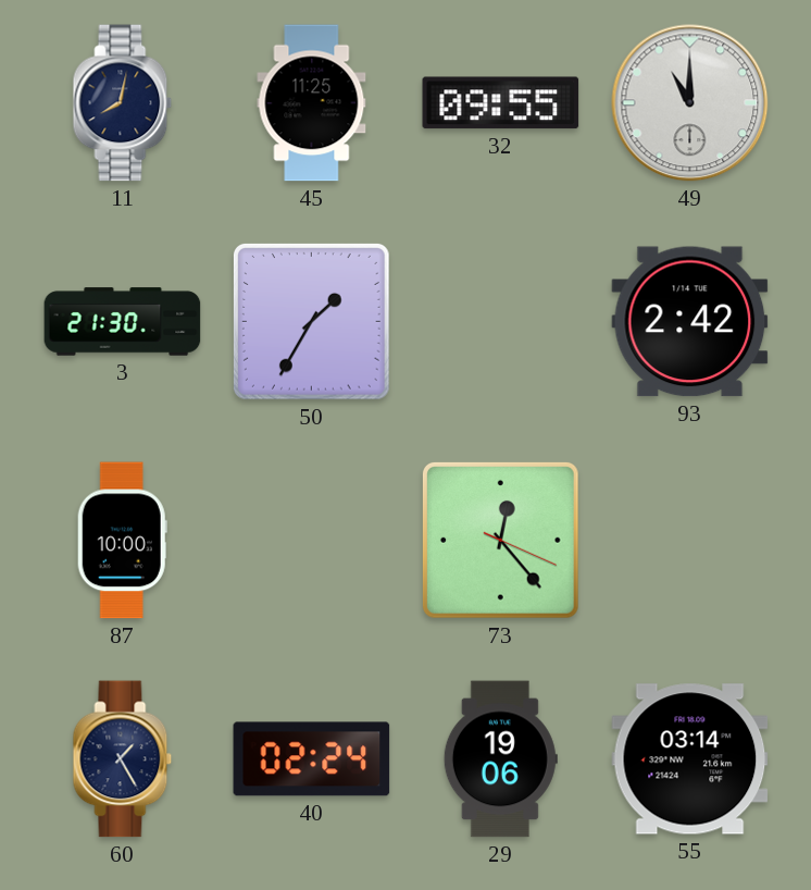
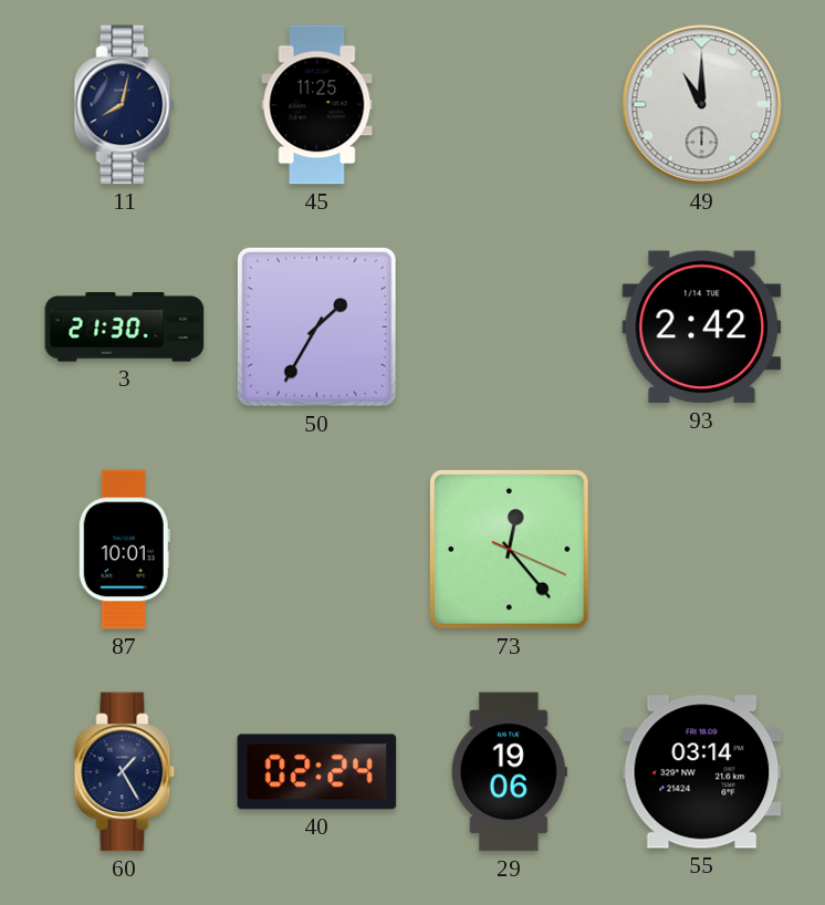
32: 09:55 -> none
87: 10:00 -> 10:01
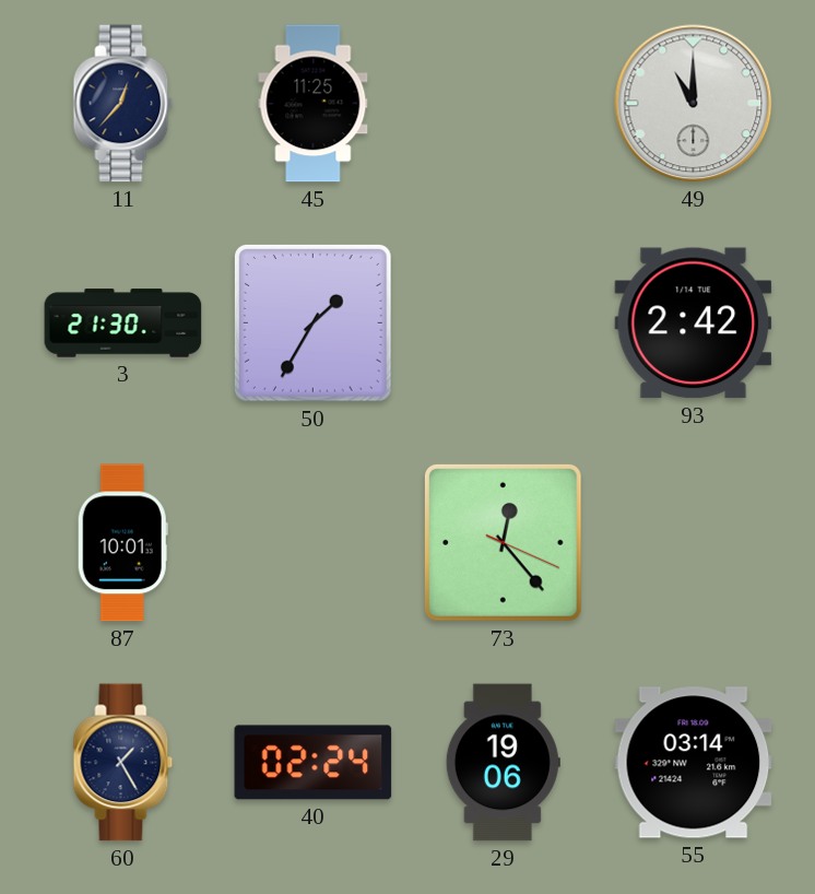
11: 8:02 -> 12:37
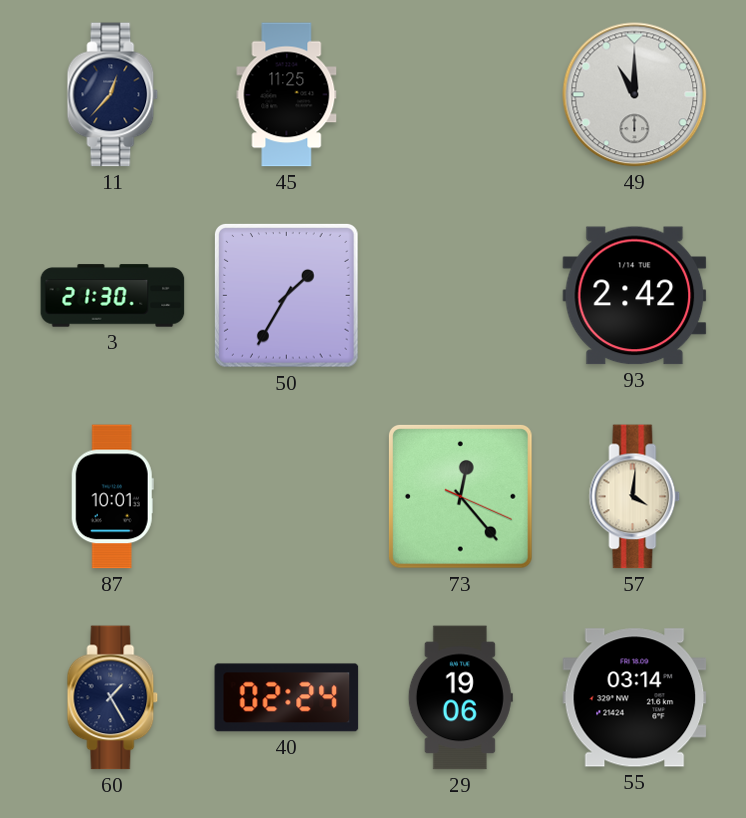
57: none -> 4:01
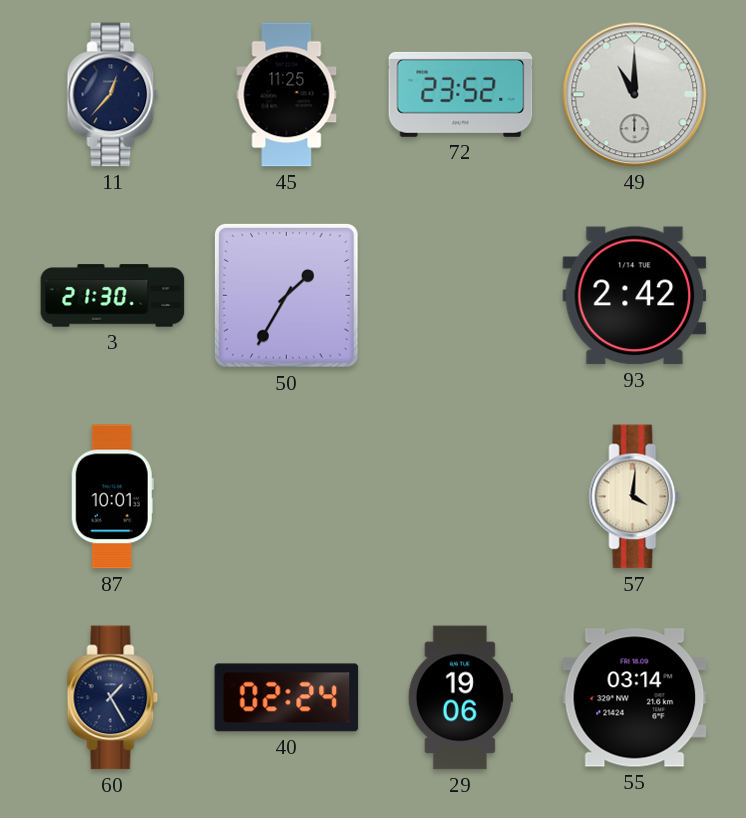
72: none -> 23:52
73: 12:23 -> none
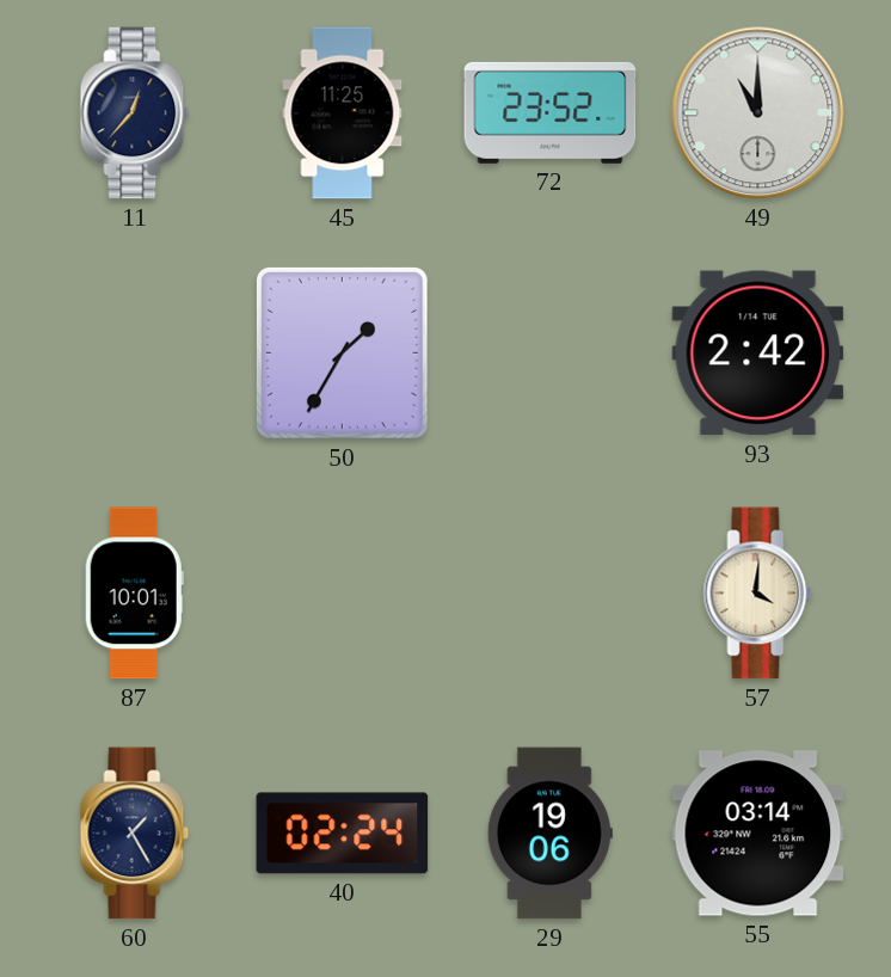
3: 21:30 -> none
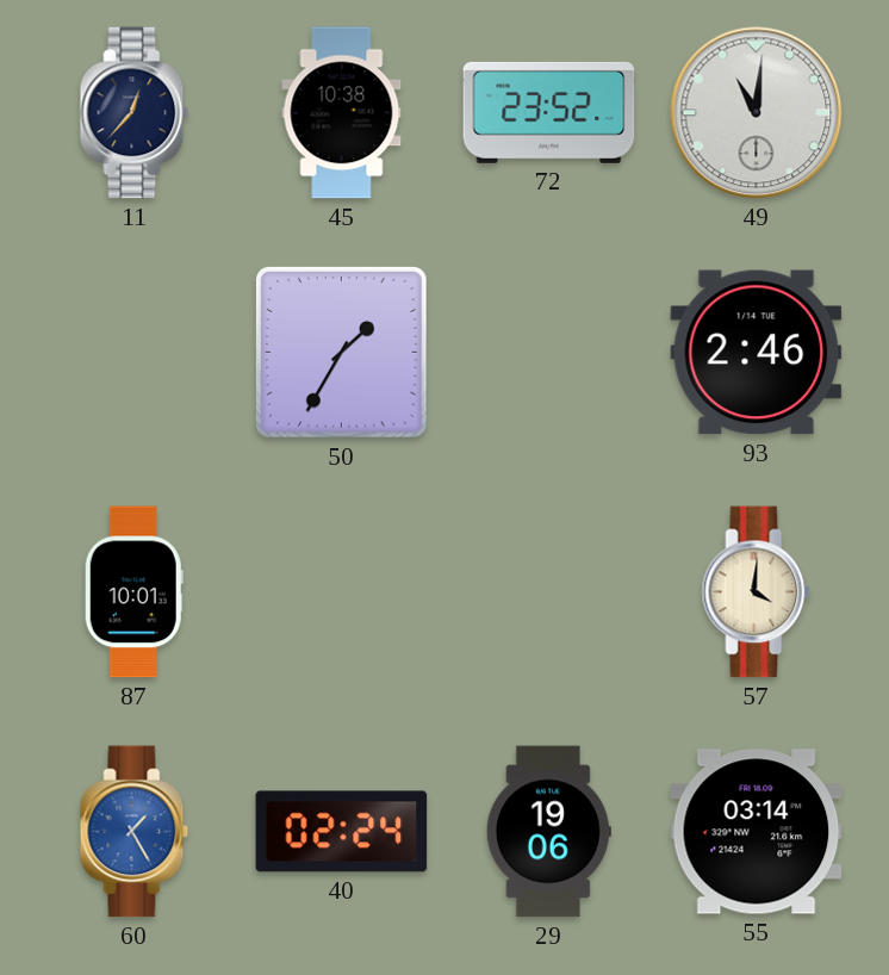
45: 11:25 -> 10:38
49: 11:00 -> 11:01
93: 2:42 -> 2:46
60 dial: navy -> blue
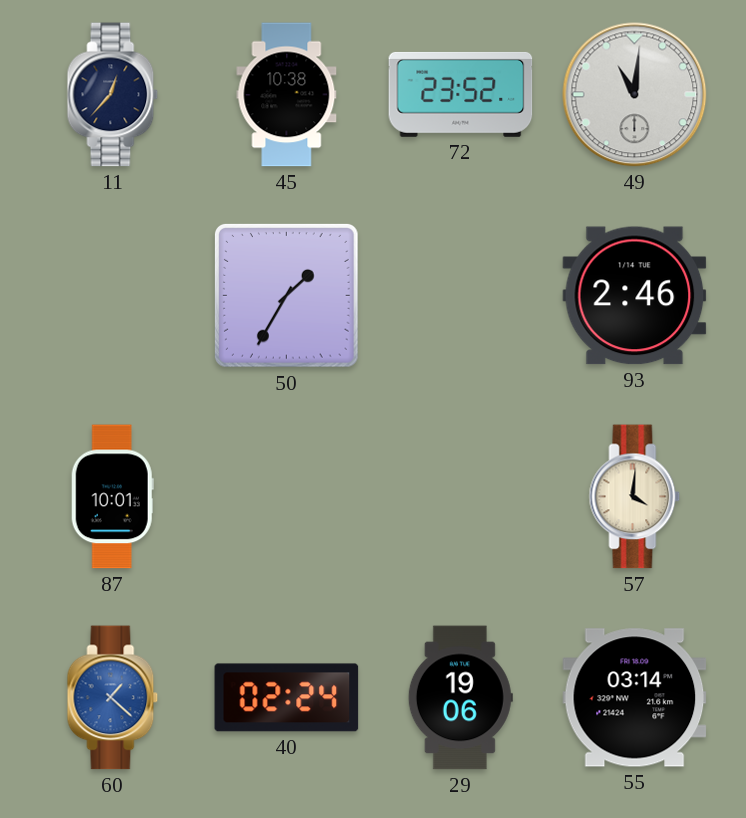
60: 1:25 -> 1:22
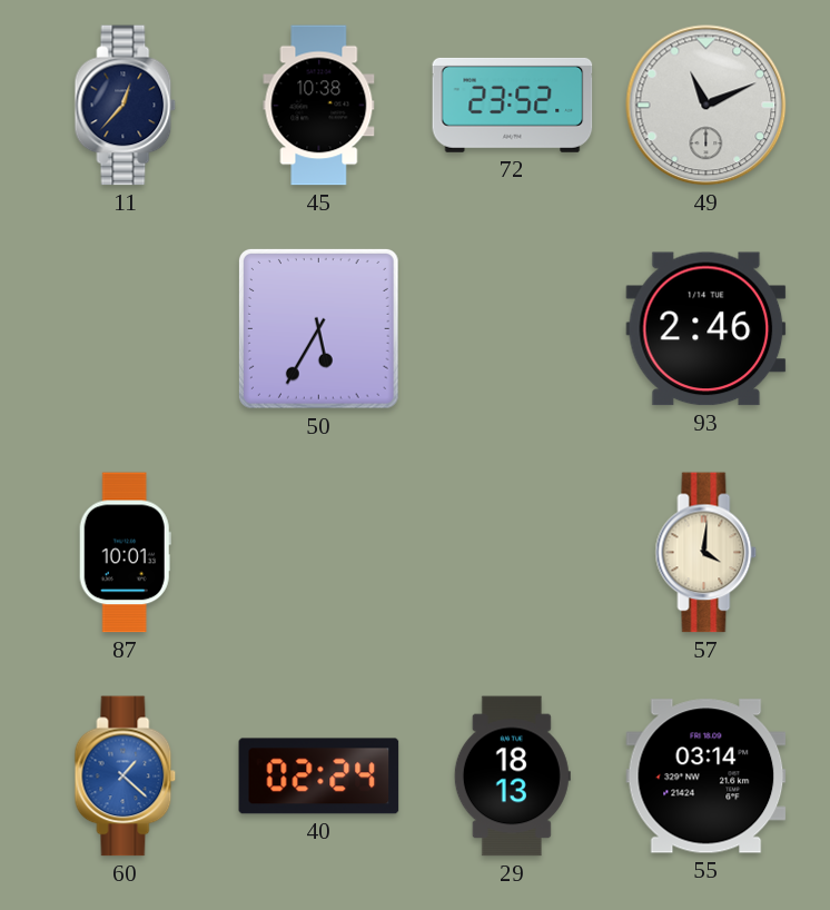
49: 11:01 -> 11:11
50: 1:35 -> 5:35
29: 19:06 -> 18:13
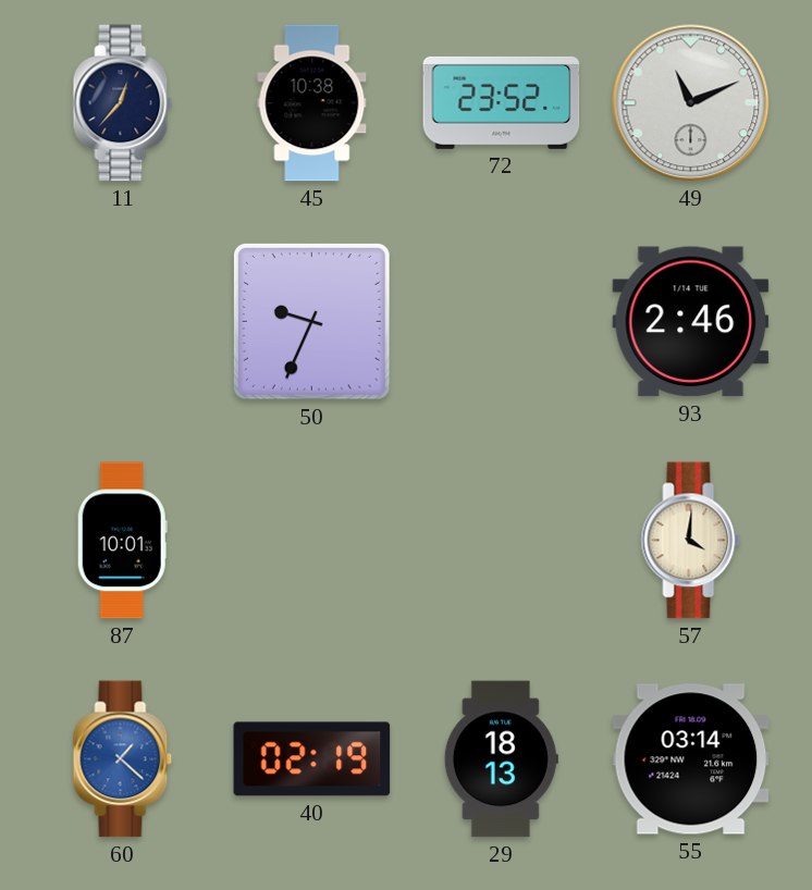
50: 5:35 -> 9:34
40: 02:24 -> 02:19
